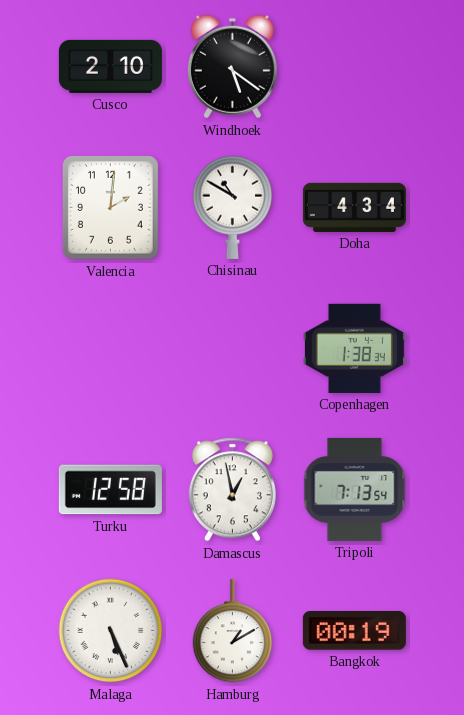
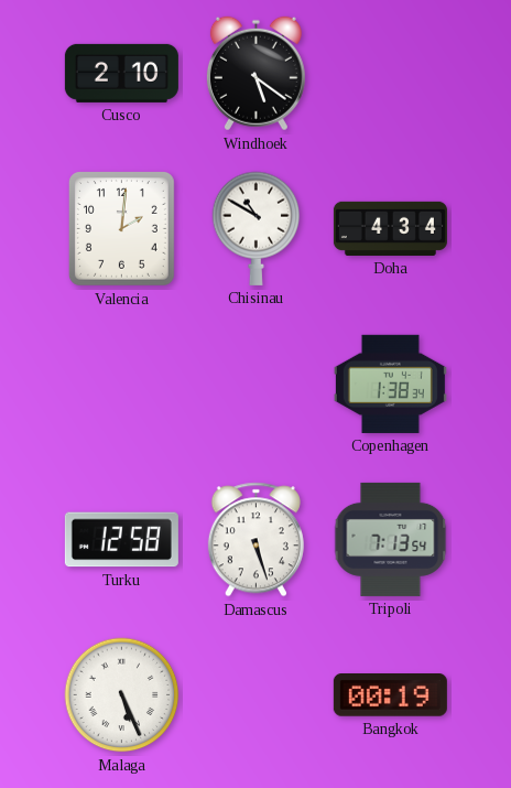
Damascus: 12:58 -> 5:27
Hamburg: 1:10 -> none
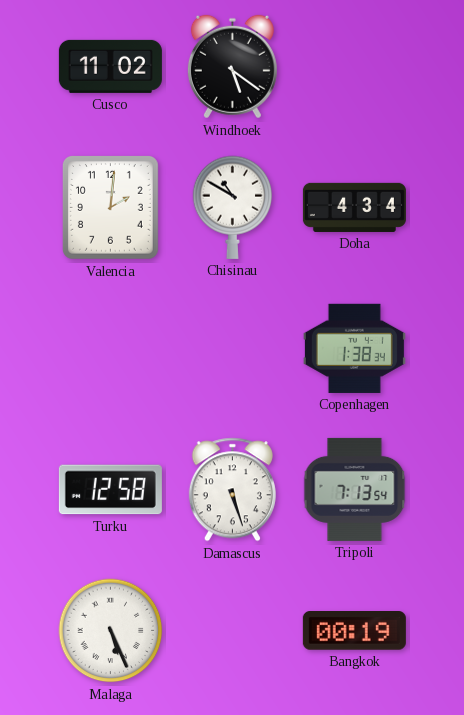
Cusco: 2:10 -> 11:02
